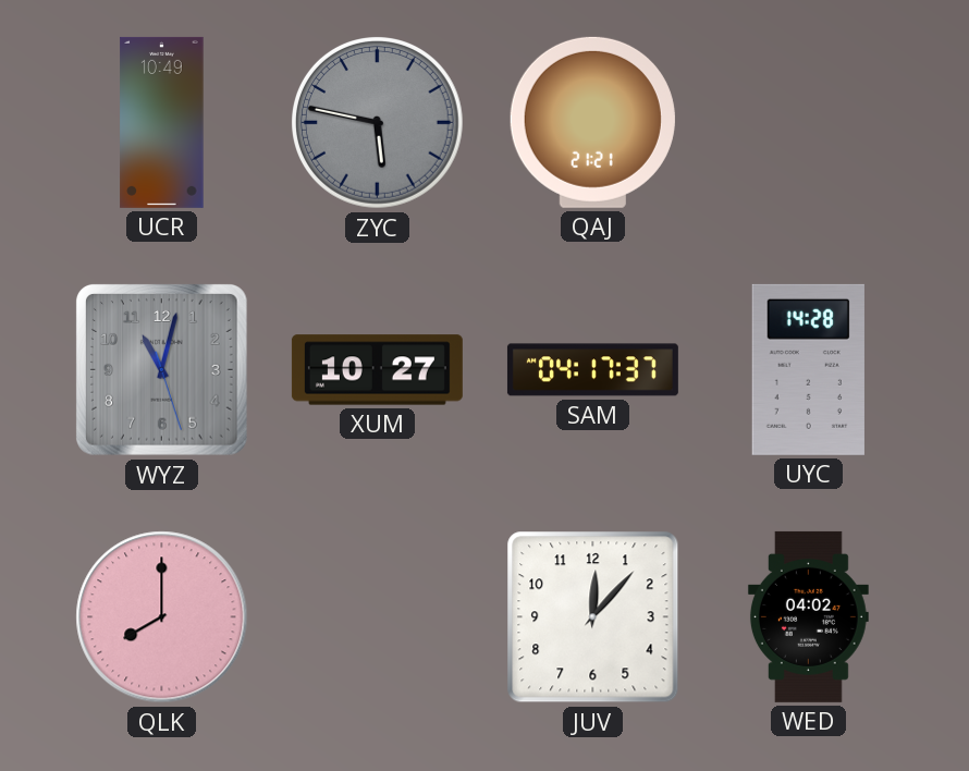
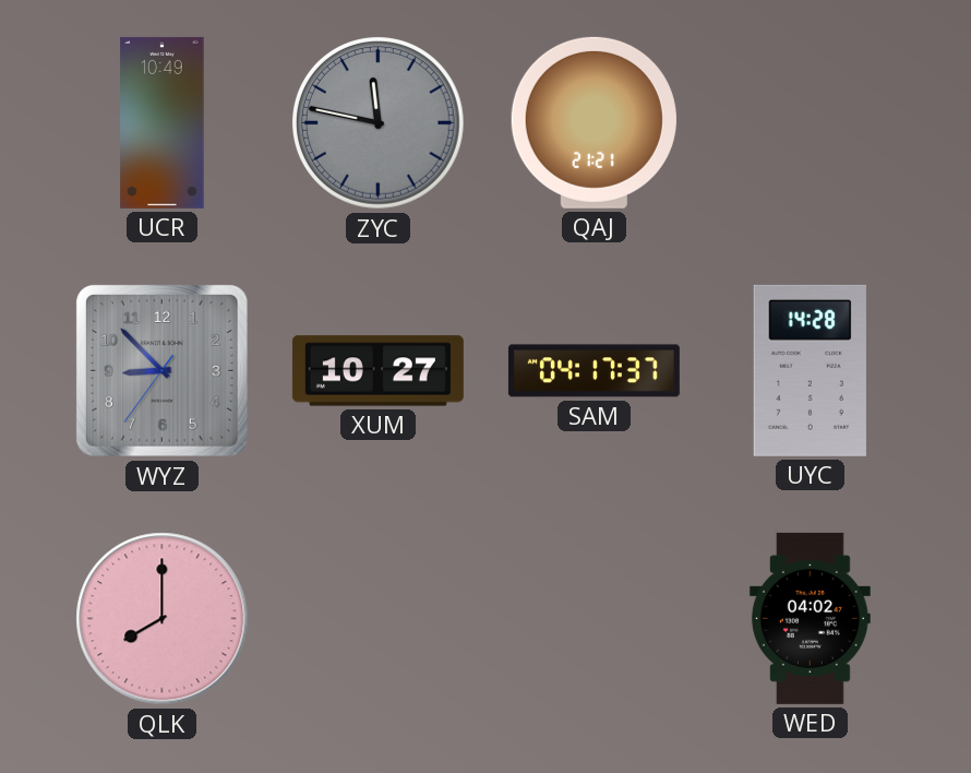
ZYC: 5:47 -> 11:47
WYZ: 11:02 -> 8:52
JUV: 12:07 -> none
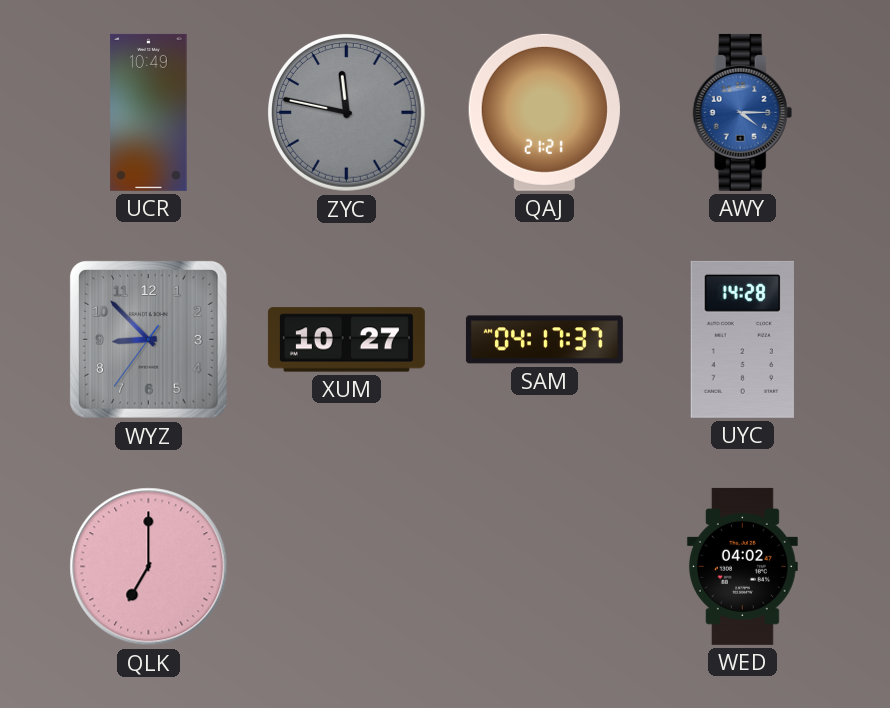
AWY: none -> 4:15
QLK: 8:00 -> 7:00
